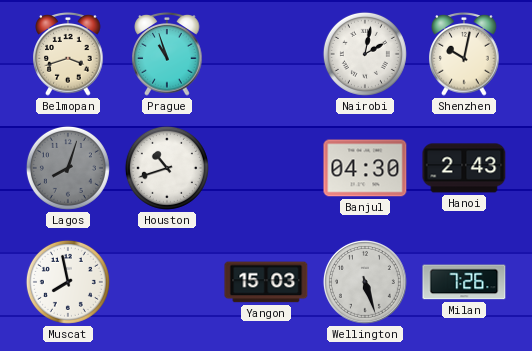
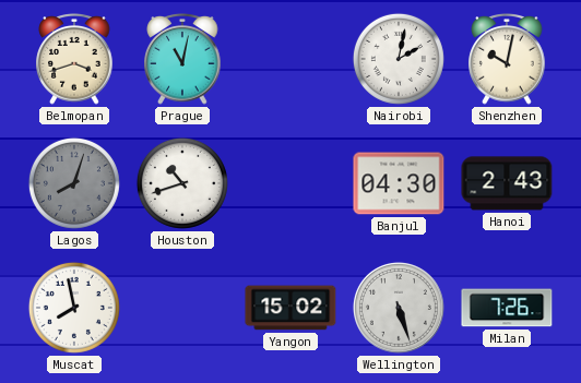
Prague: 10:57 -> 11:02
Yangon: 15:03 -> 15:02
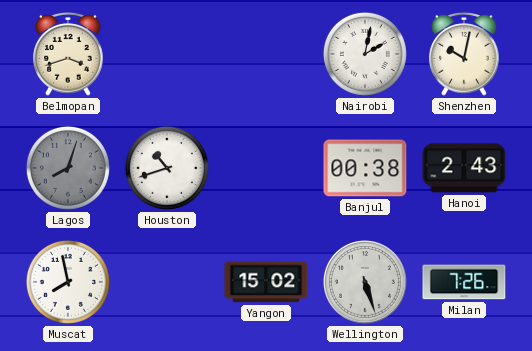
Prague: 11:02 -> none
Banjul: 04:30 -> 00:38
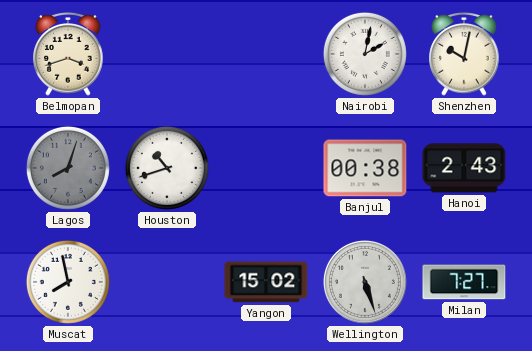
Milan: 7:26 -> 7:27
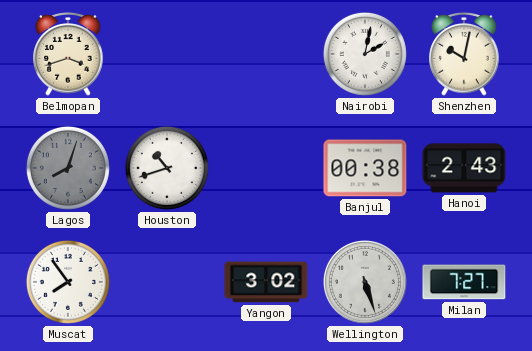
Muscat: 7:58 -> 7:54
Yangon: 15:02 -> 3:02
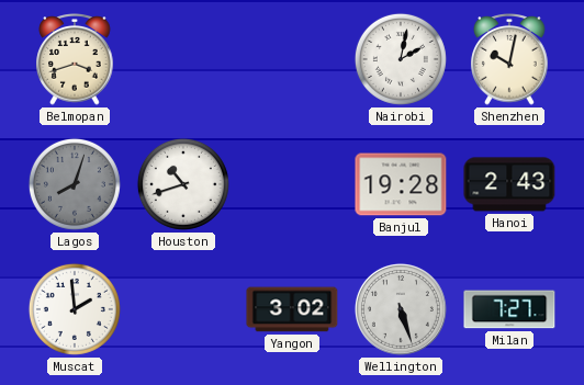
Banjul: 00:38 -> 19:28
Muscat: 7:54 -> 1:59
